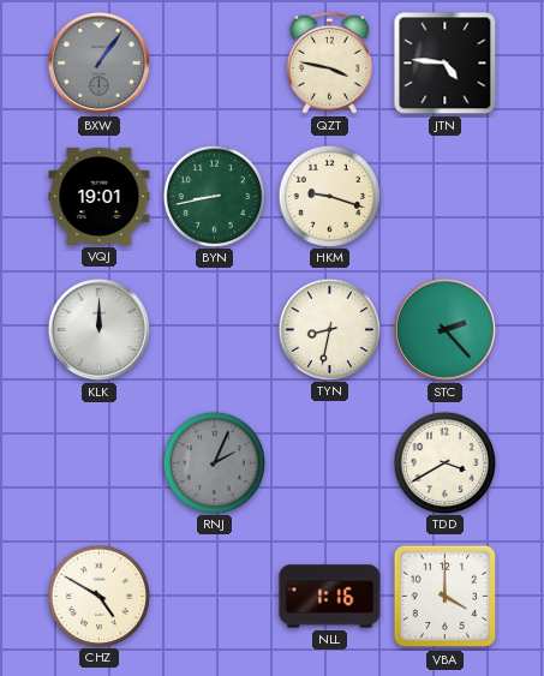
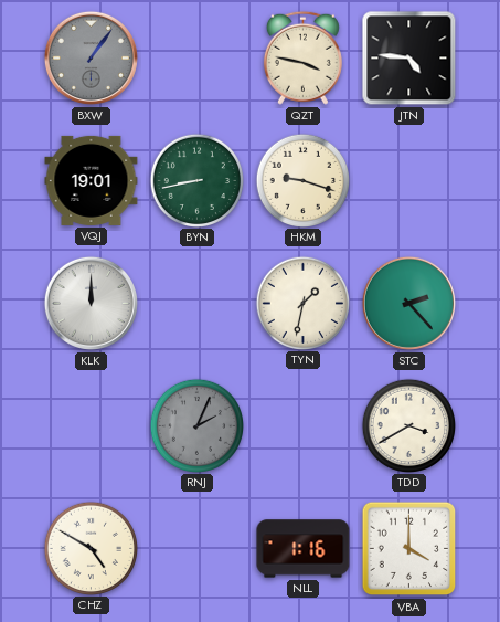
TYN: 8:32 -> 1:32
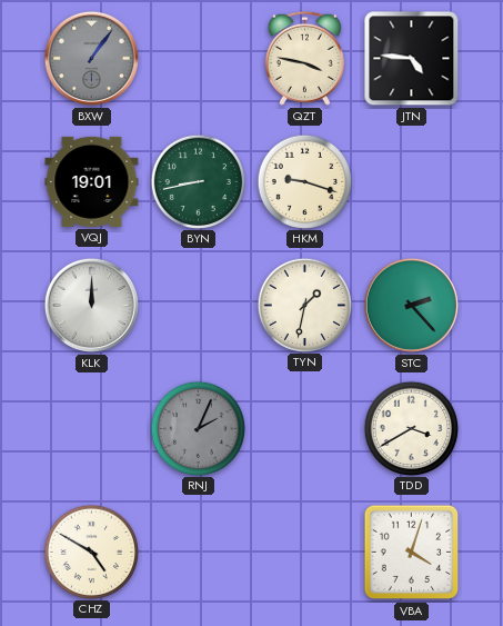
NLL: 1:16 -> none
VBA: 4:00 -> 4:03
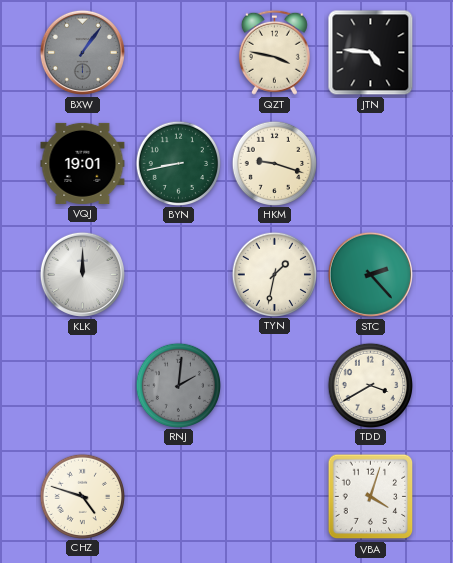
RNJ: 2:04 -> 2:01
CHZ: 4:50 -> 4:48
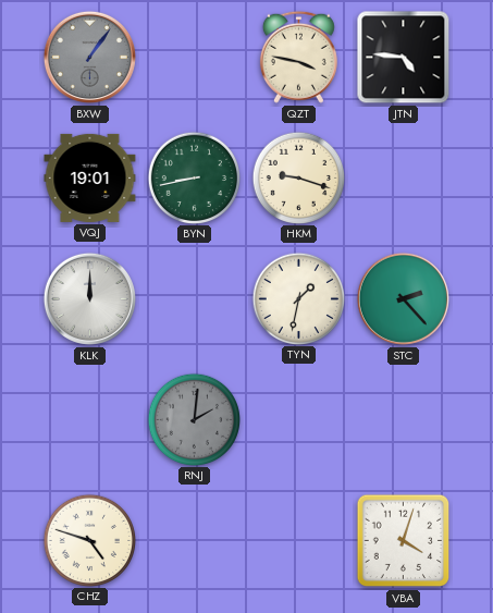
TDD: 3:40 -> none
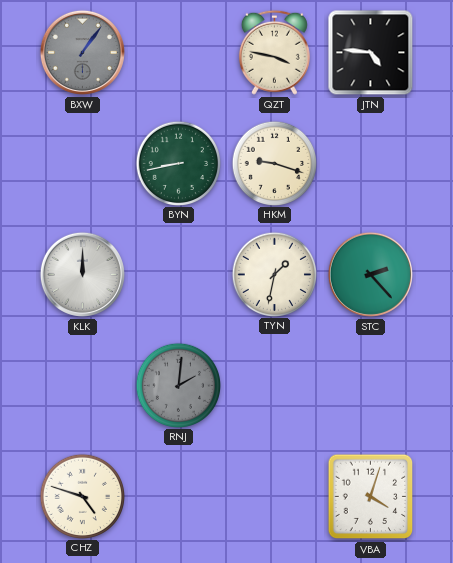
VQJ: 19:01 -> none
